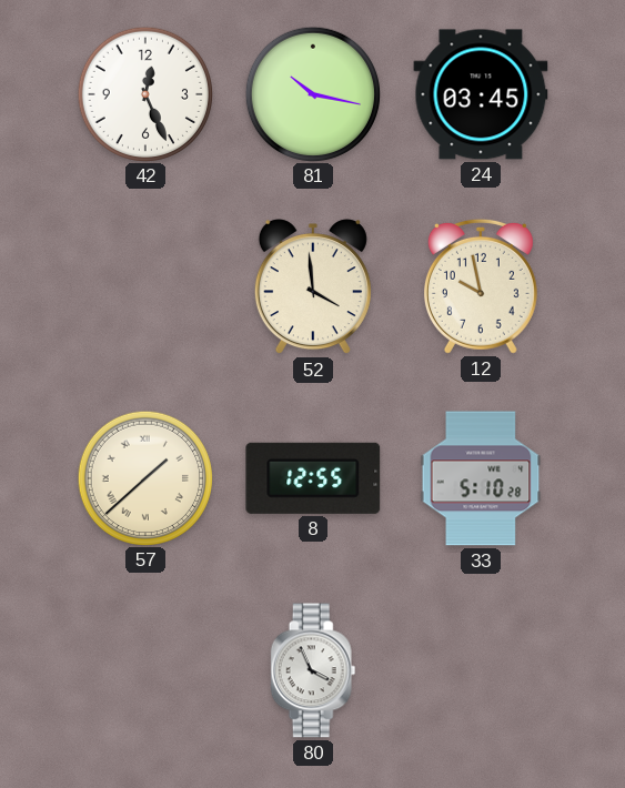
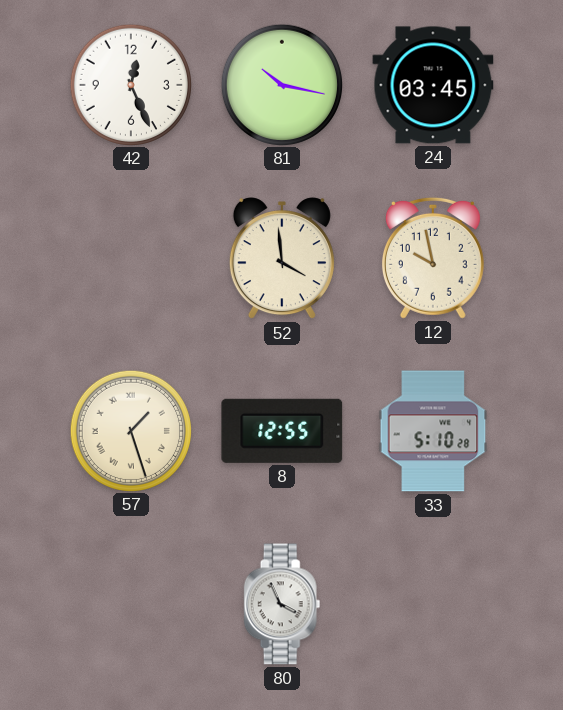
57: 1:38 -> 1:27
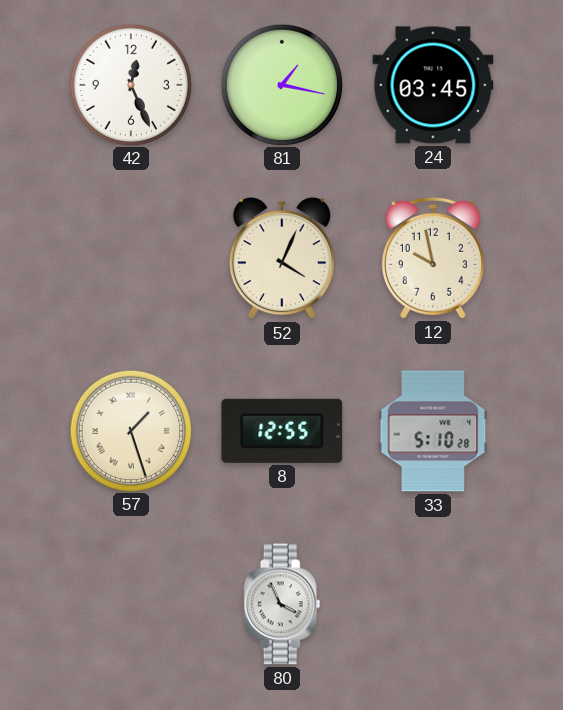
81: 10:17 -> 1:17
52: 3:59 -> 4:04
